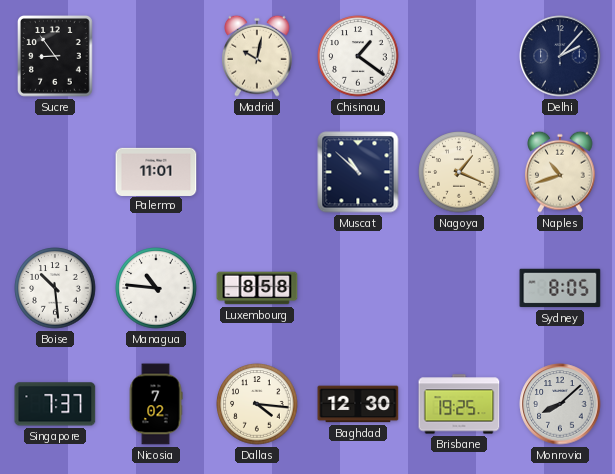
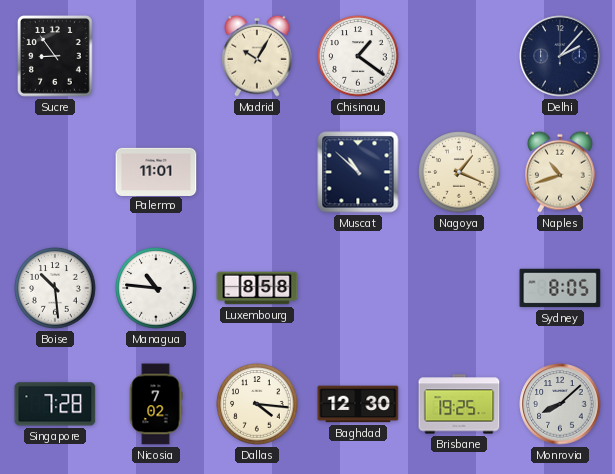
Madrid: 10:02 -> 10:05
Singapore: 7:37 -> 7:28
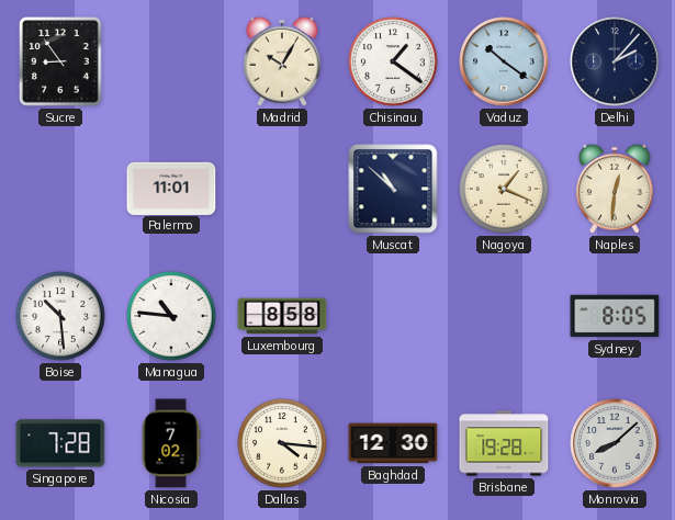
Vaduz: none -> 10:21
Naples: 10:42 -> 12:31
Brisbane: 19:25 -> 19:28
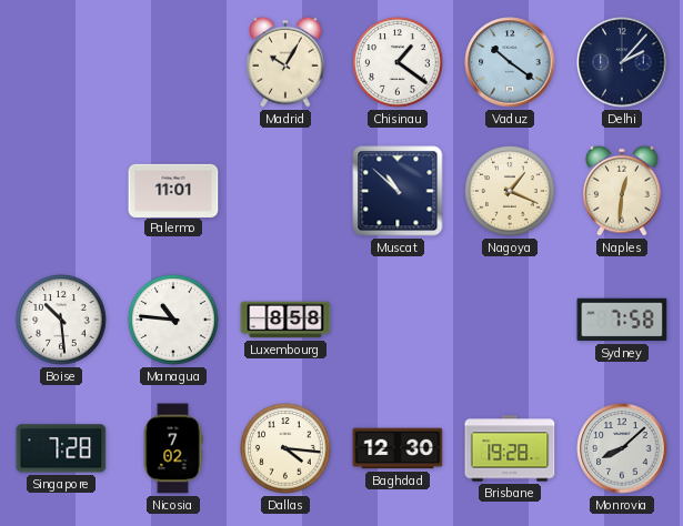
Sucre: 8:54 -> none
Sydney: 8:05 -> 7:58
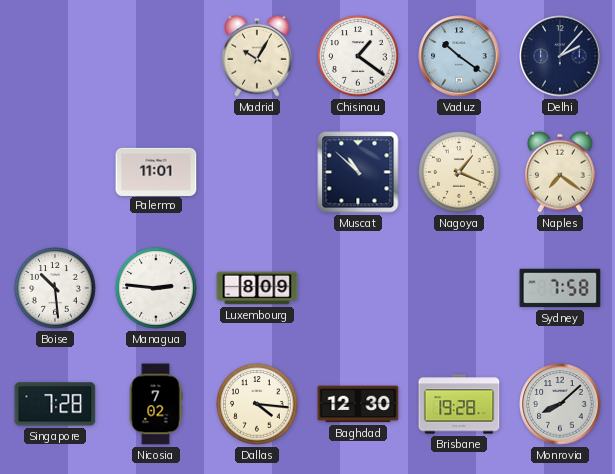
Naples: 12:31 -> 7:21
Managua: 10:46 -> 2:46
Luxembourg: 8:58 -> 8:09
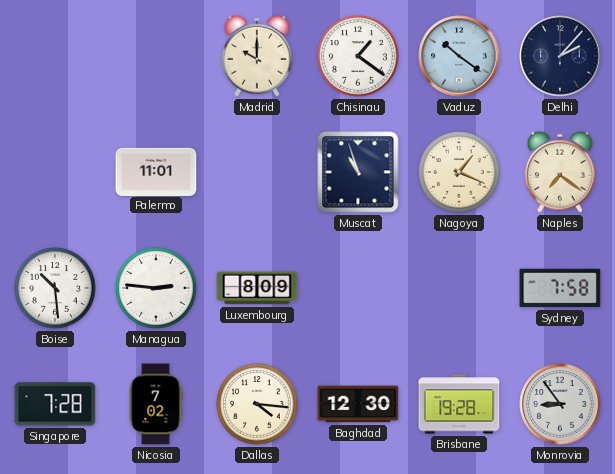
Madrid: 10:05 -> 10:00
Muscat: 10:52 -> 10:57
Monrovia: 8:08 -> 8:54
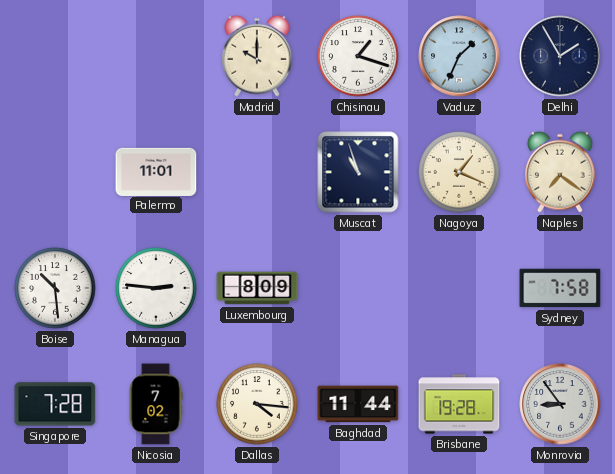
Chisinau: 1:21 -> 1:18
Vaduz: 10:21 -> 1:34
Delhi: 2:07 -> 1:55
Baghdad: 12:30 -> 11:44
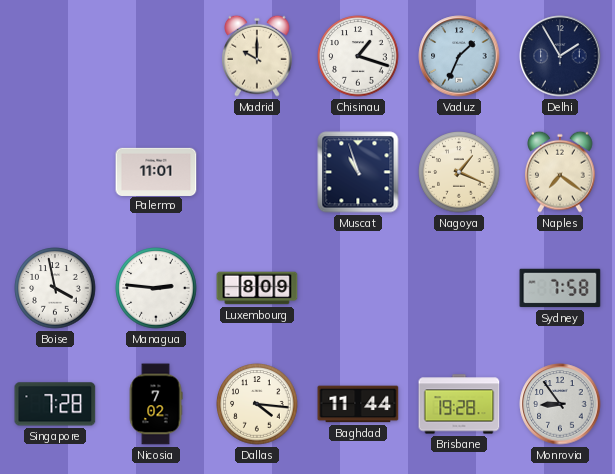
Boise: 10:29 -> 3:58
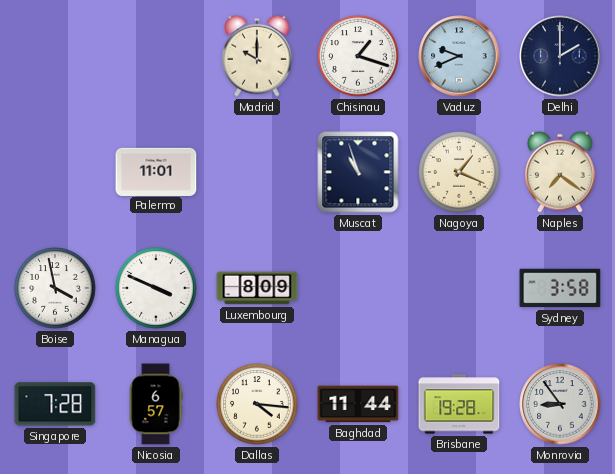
Vaduz: 1:34 -> 9:41
Delhi: 1:55 -> 2:00
Managua: 2:46 -> 3:49
Sydney: 7:58 -> 3:58
Nicosia: 7:02 -> 6:57
